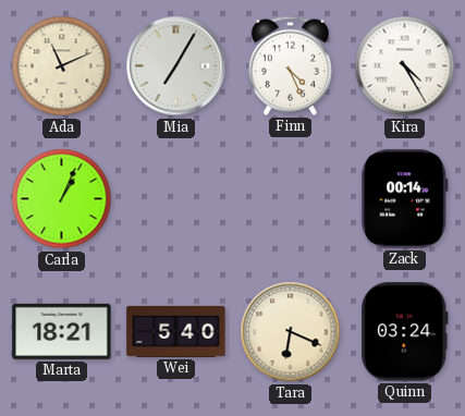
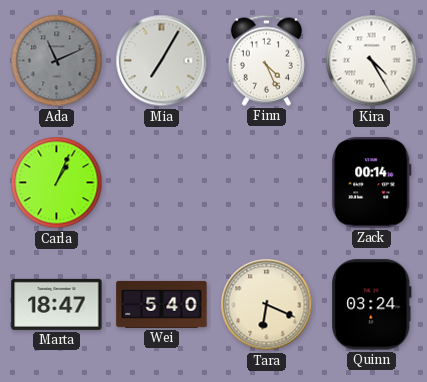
Ada dial: cream -> grey
Marta: 18:21 -> 18:47
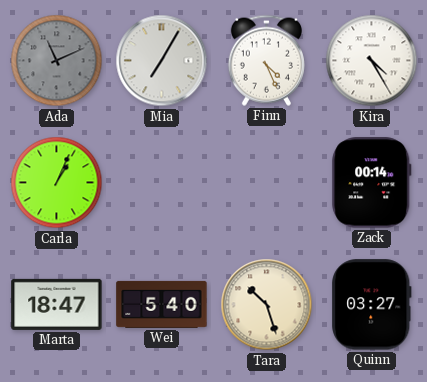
Tara: 6:19 -> 10:27
Quinn: 03:24 -> 03:27
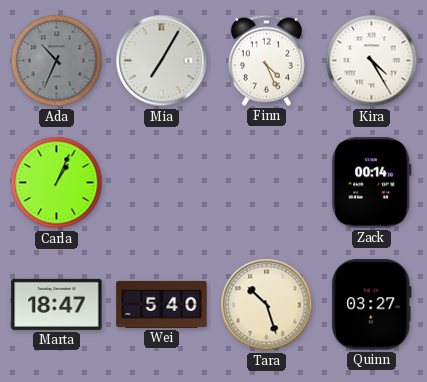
Ada: 11:11 -> 10:34
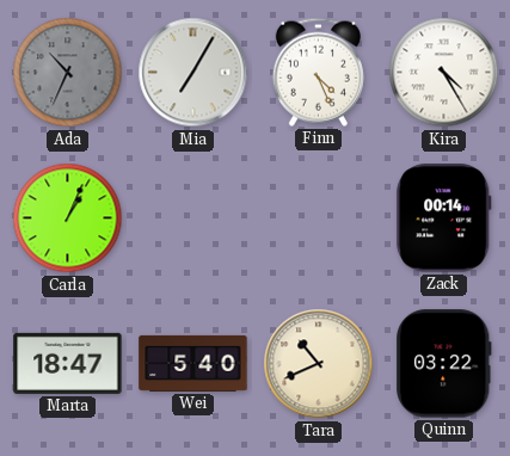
Tara: 10:27 -> 10:41
Quinn: 03:27 -> 03:22
